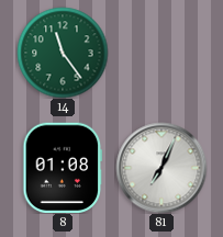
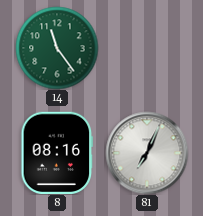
8: 01:08 -> 08:16
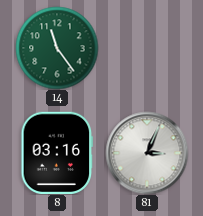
8: 08:16 -> 03:16
81: 7:04 -> 3:04
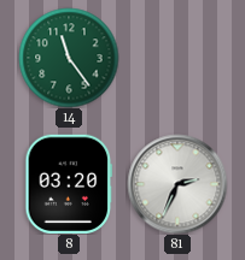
8: 03:16 -> 03:20
81: 3:04 -> 2:34
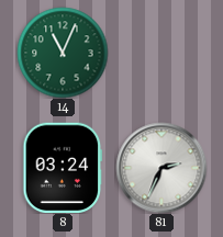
14: 11:24 -> 11:04
8: 03:20 -> 03:24
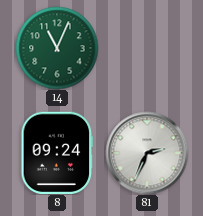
8: 03:24 -> 09:24
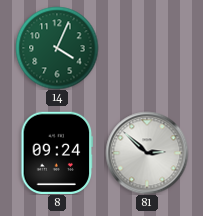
14: 11:04 -> 4:04
81: 2:34 -> 2:52
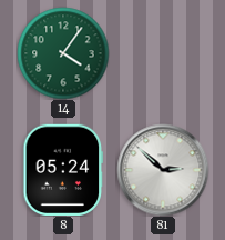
14: 4:04 -> 4:06
8: 09:24 -> 05:24
